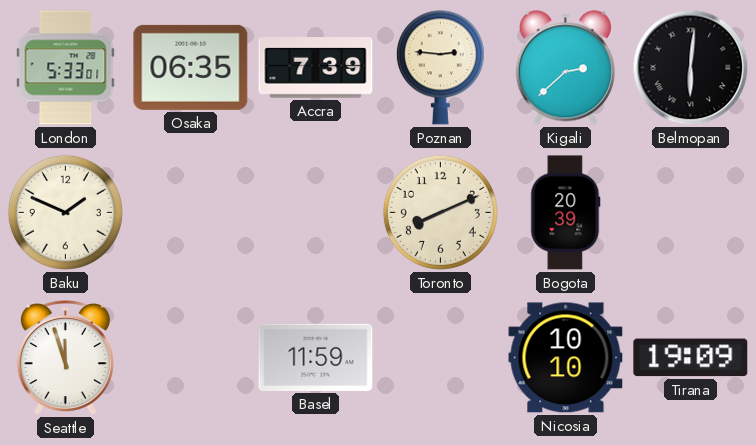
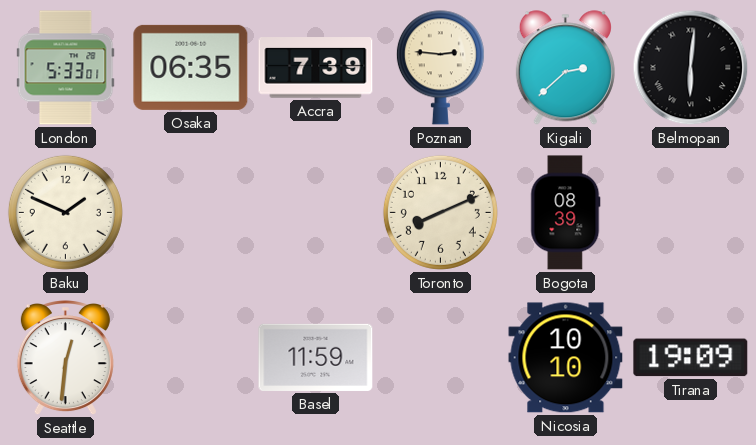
Bogota: 20:39 -> 08:39
Seattle: 11:57 -> 12:31
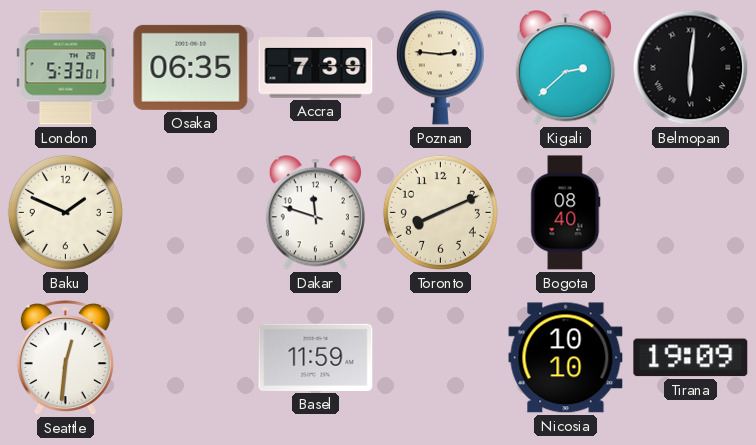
Dakar: none -> 11:48
Bogota: 08:39 -> 08:40
